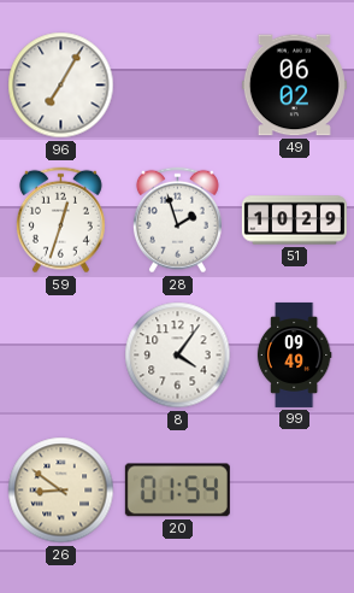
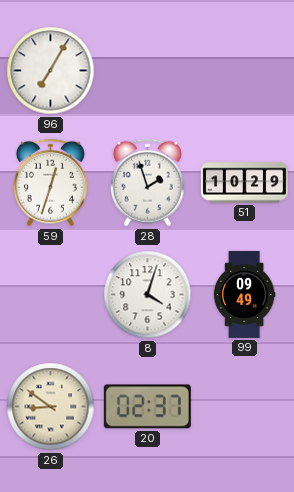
49: 06:02 -> none
8: 4:06 -> 4:03
20: 01:54 -> 02:37
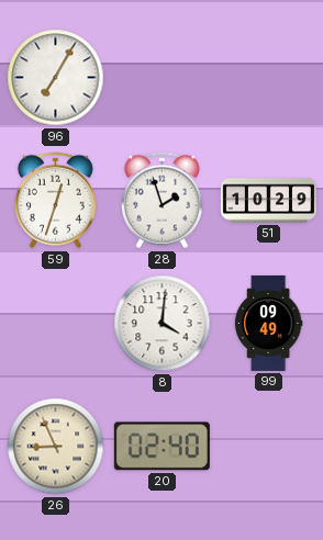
8: 4:03 -> 4:01
26: 8:51 -> 8:56
20: 02:37 -> 02:40
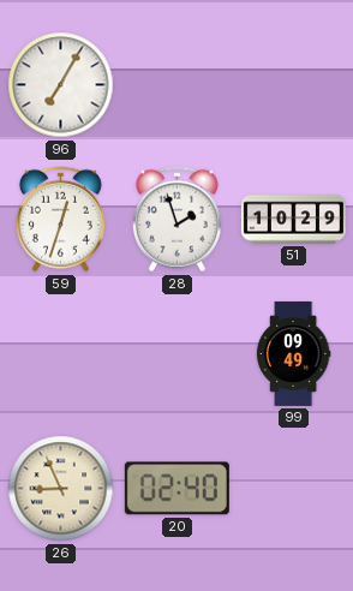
8: 4:01 -> none
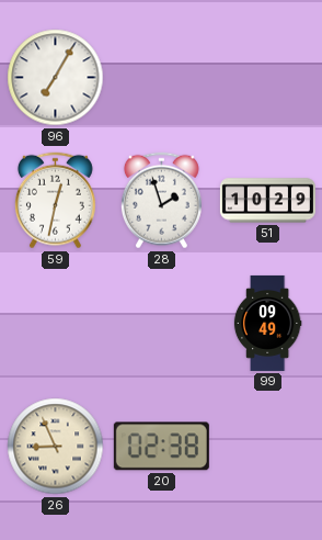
59: 12:33 -> 12:32
20: 02:40 -> 02:38
